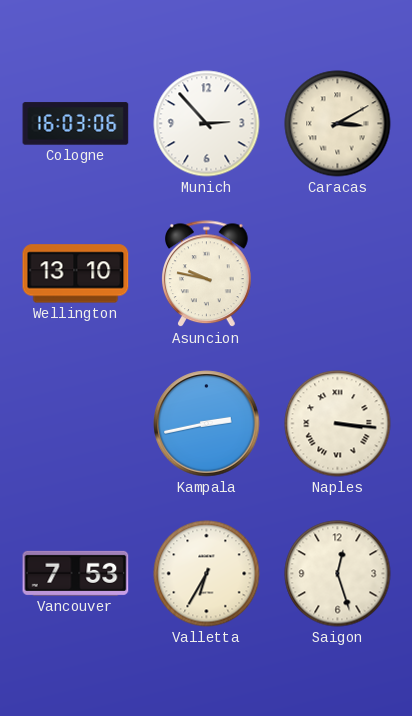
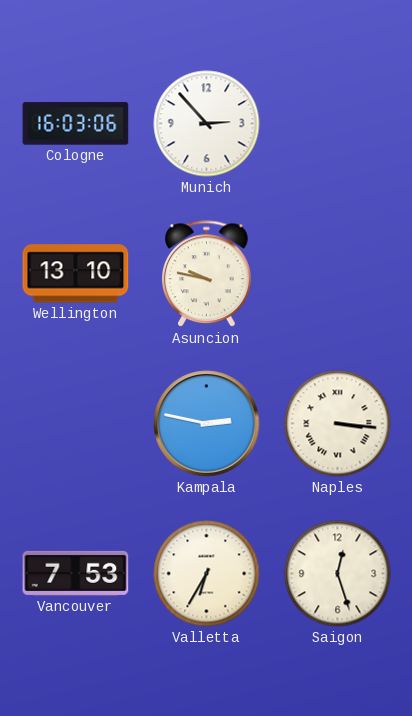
Caracas: 3:10 -> none
Kampala: 2:43 -> 2:47
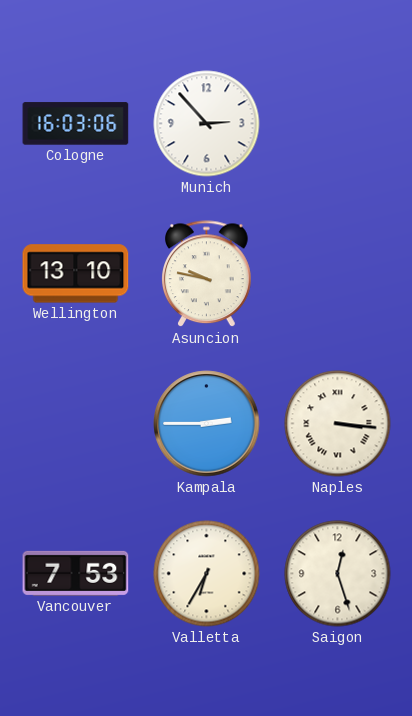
Kampala: 2:47 -> 2:45
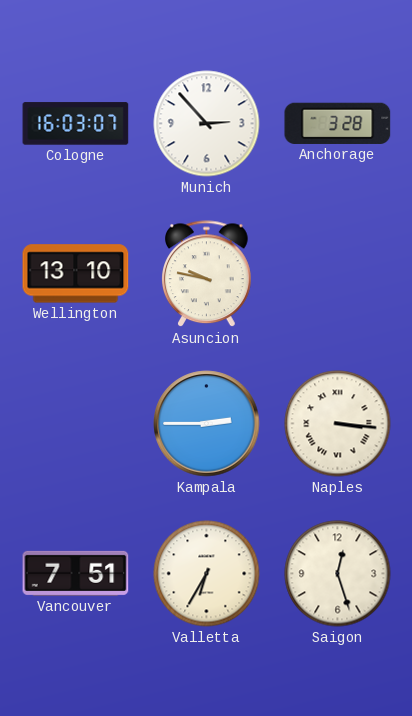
Cologne: 16:03:06 -> 16:03:07
Anchorage: none -> 3:28
Vancouver: 7:53 -> 7:51
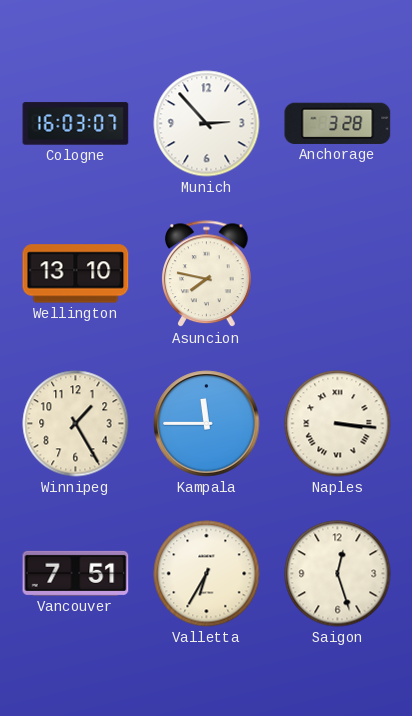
Asuncion: 9:47 -> 7:47
Winnipeg: none -> 1:25
Kampala: 2:45 -> 11:45
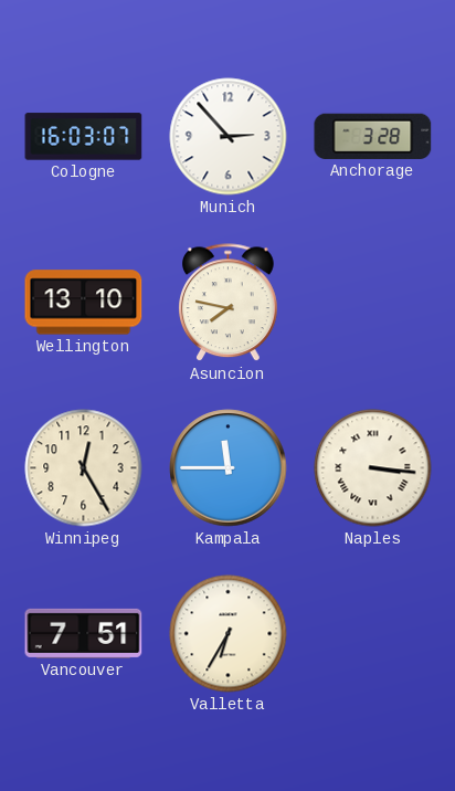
Winnipeg: 1:25 -> 12:25
Saigon: 12:27 -> none
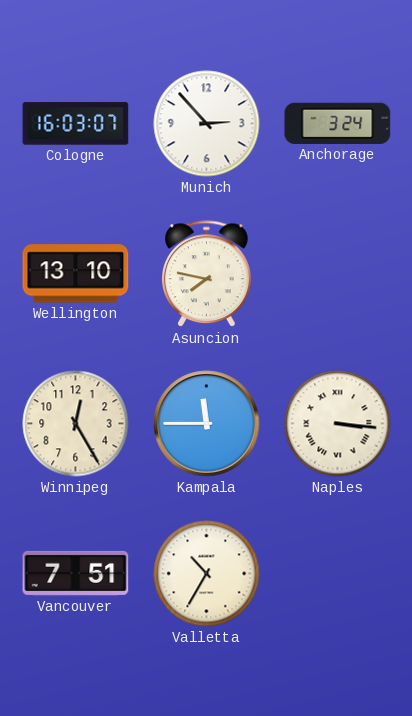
Anchorage: 3:28 -> 3:24
Valletta: 6:35 -> 10:35
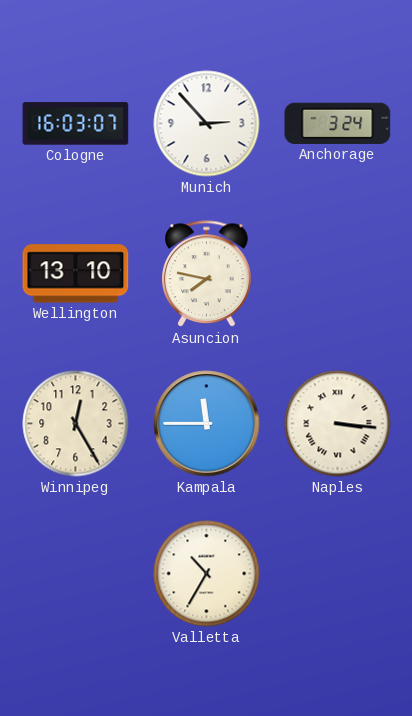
Vancouver: 7:51 -> none
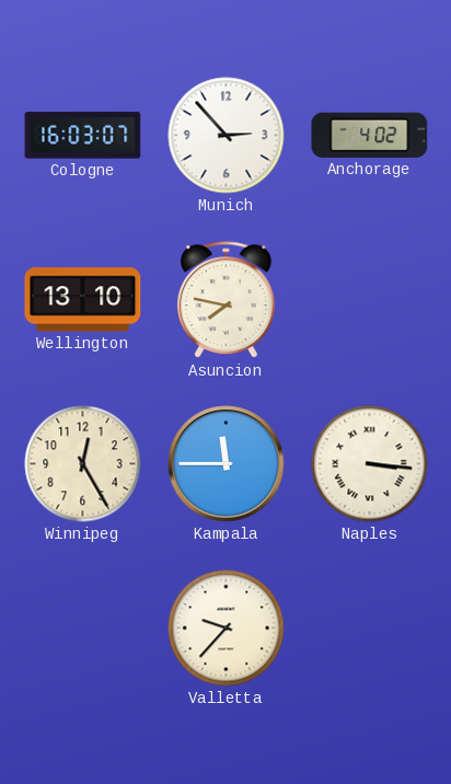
Anchorage: 3:24 -> 4:02
Valletta: 10:35 -> 9:37
